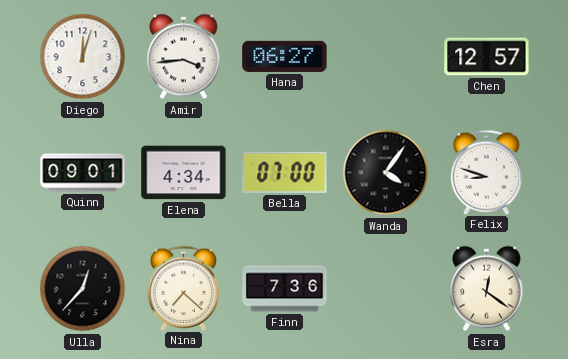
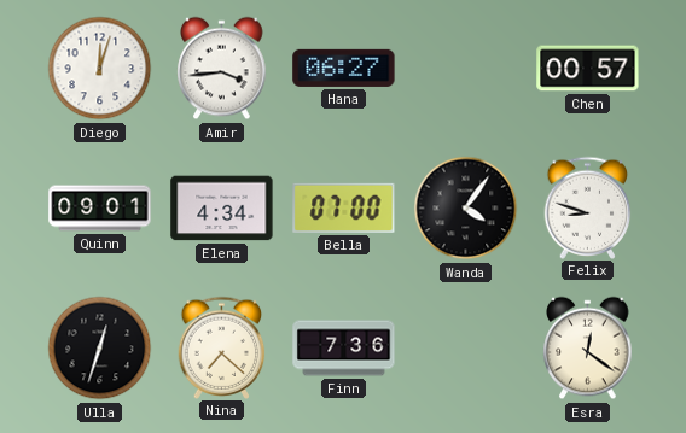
Chen: 12:57 -> 00:57
Ulla: 12:37 -> 12:33
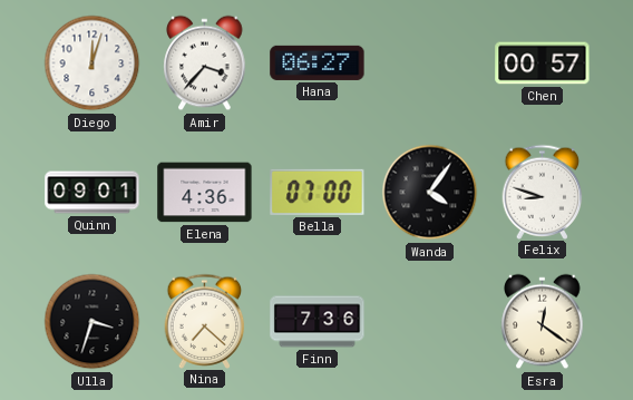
Amir: 3:44 -> 3:37
Elena: 4:34 -> 4:36
Ulla: 12:33 -> 3:33
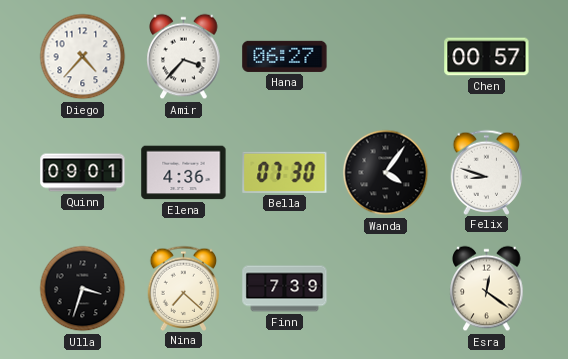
Diego: 12:03 -> 4:37
Bella: 07:00 -> 07:30
Finn: 7:36 -> 7:39
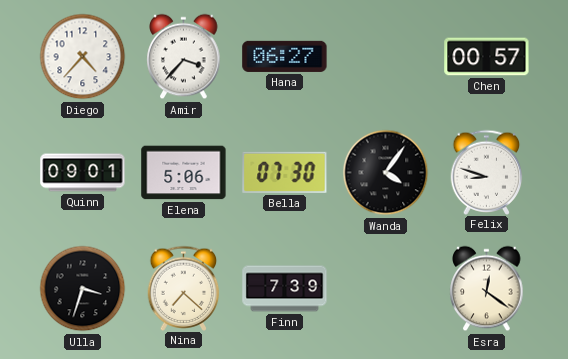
Elena: 4:36 -> 5:06
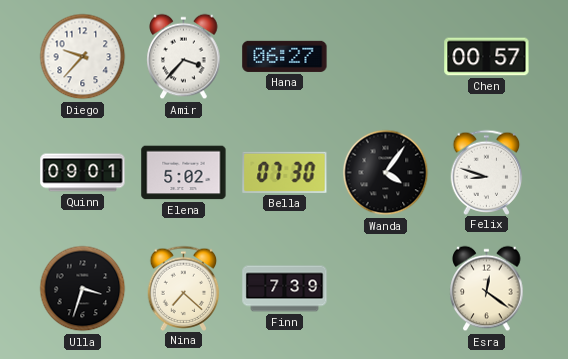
Diego: 4:37 -> 9:37
Elena: 5:06 -> 5:02
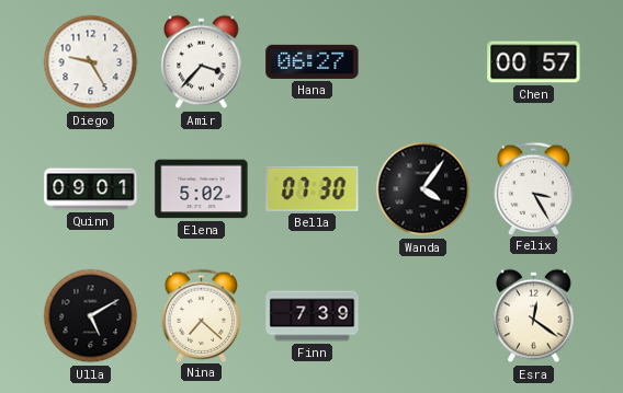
Diego: 9:37 -> 9:25
Felix: 8:48 -> 3:25
Ulla: 3:33 -> 5:10
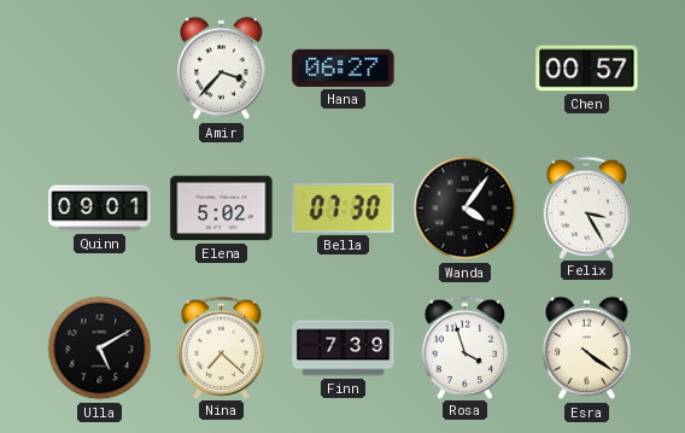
Diego: 9:25 -> none
Rosa: none -> 3:57
Esra: 12:21 -> 4:21
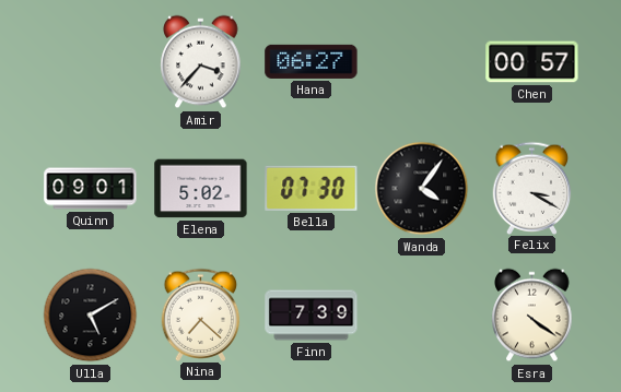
Felix: 3:25 -> 3:20
Rosa: 3:57 -> none
